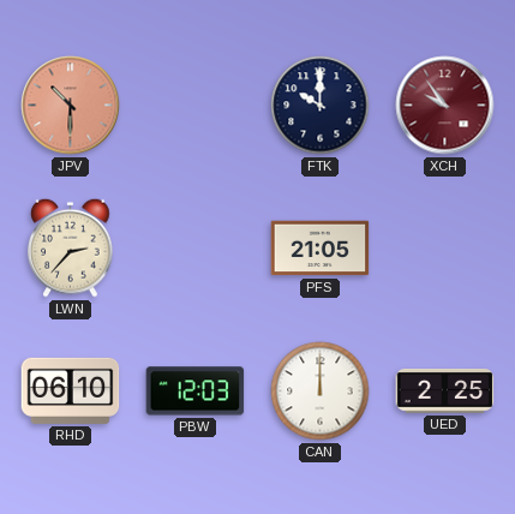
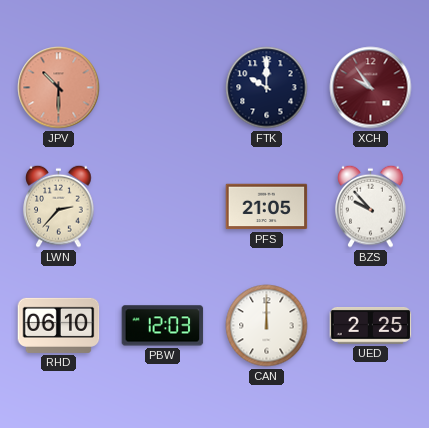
BZS: none -> 9:53
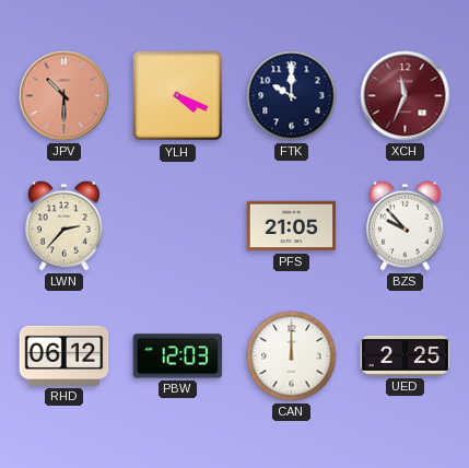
YLH: none -> 4:19
XCH: 9:54 -> 11:34
RHD: 06:10 -> 06:12
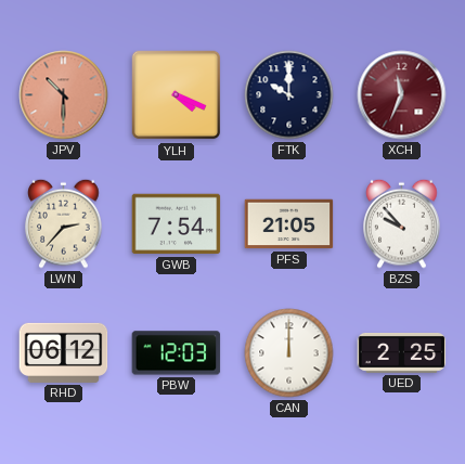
GWB: none -> 7:54
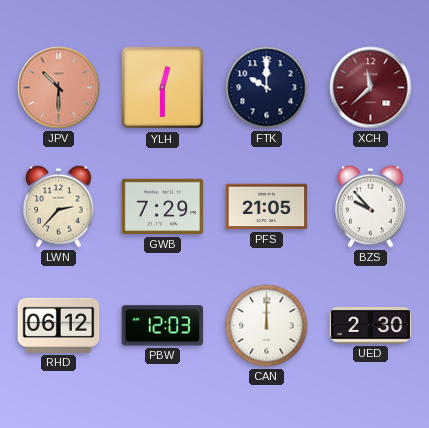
YLH: 4:19 -> 12:30
XCH: 11:34 -> 11:38
GWB: 7:54 -> 7:29
UED: 2:25 -> 2:30
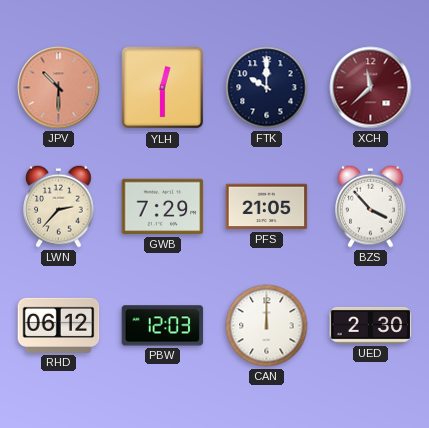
BZS: 9:53 -> 3:53
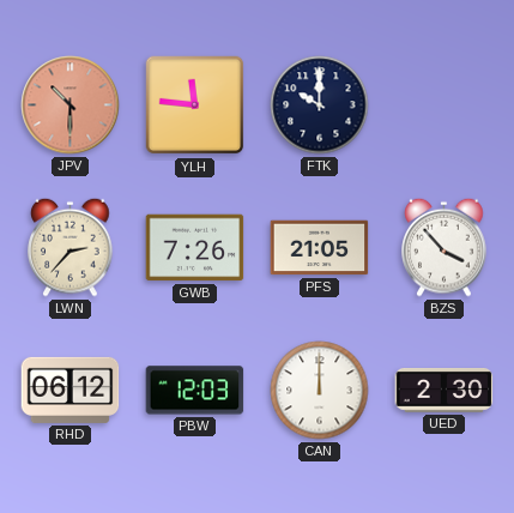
YLH: 12:30 -> 11:46
XCH: 11:38 -> none
GWB: 7:29 -> 7:26
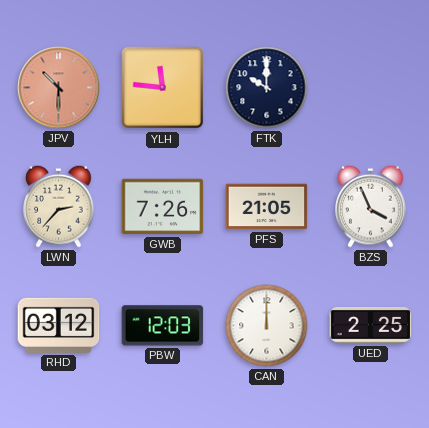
BZS: 3:53 -> 3:56
RHD: 06:12 -> 03:12
UED: 2:30 -> 2:25
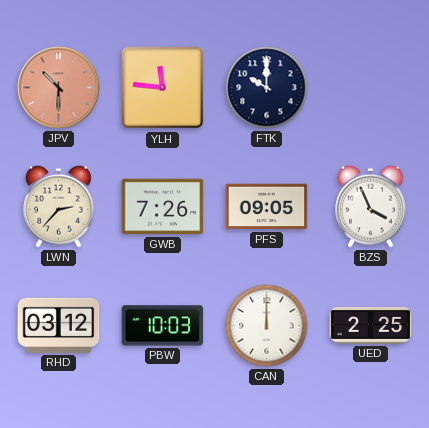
PFS: 21:05 -> 09:05
PBW: 12:03 -> 10:03
